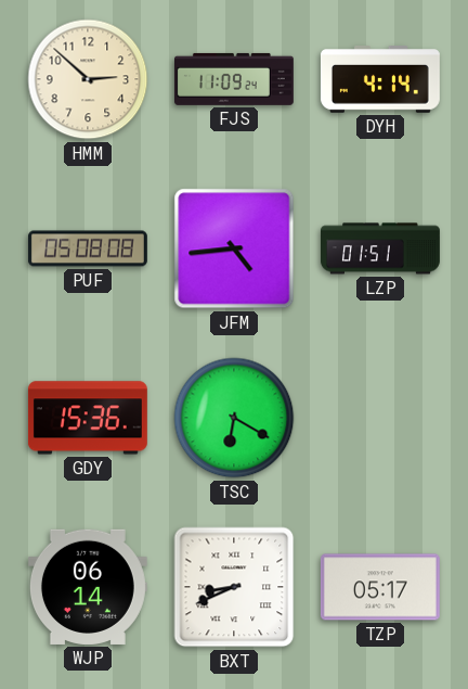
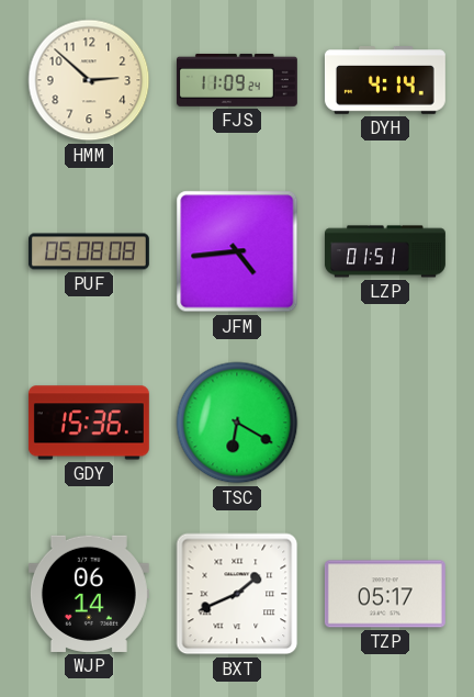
BXT: 8:41 -> 1:41
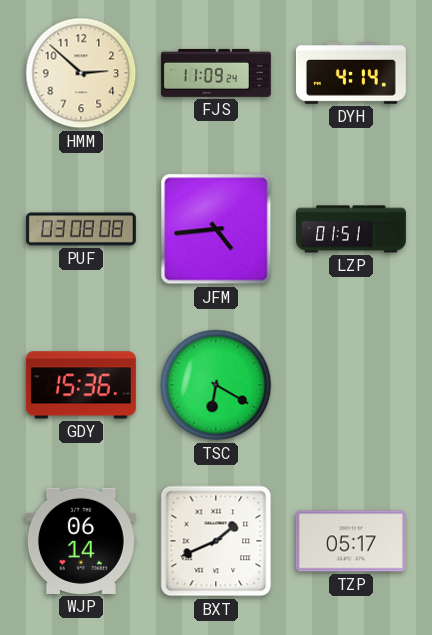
PUF: 05:08 -> 03:08
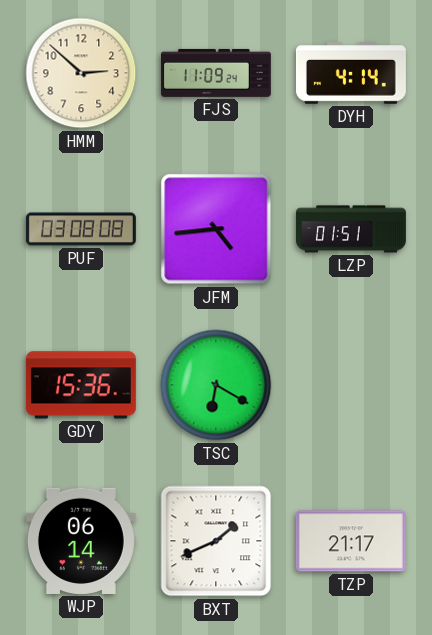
TZP: 05:17 -> 21:17
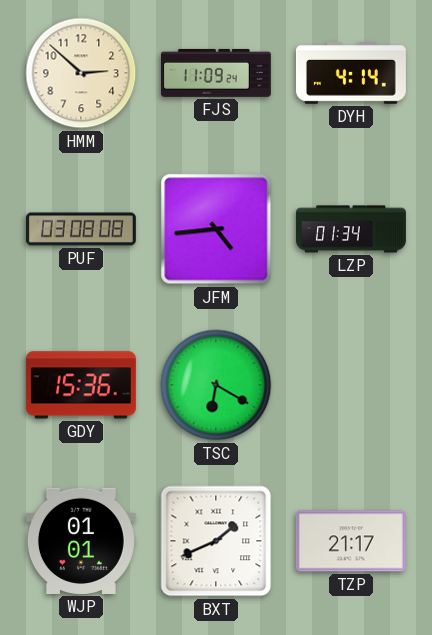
LZP: 01:51 -> 01:34
WJP: 06:14 -> 01:01
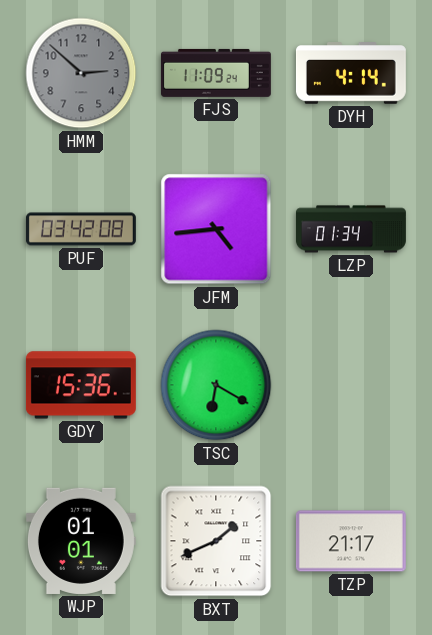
HMM dial: cream -> grey
PUF: 03:08 -> 03:42
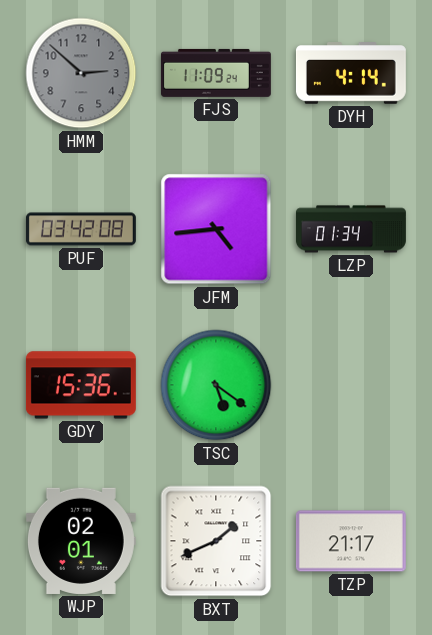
TSC: 6:20 -> 5:21
WJP: 01:01 -> 02:01
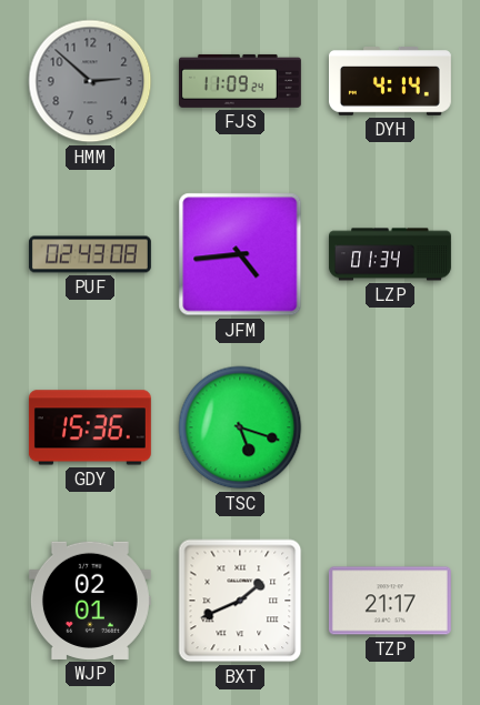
PUF: 03:42 -> 02:43
TSC: 5:21 -> 5:18
